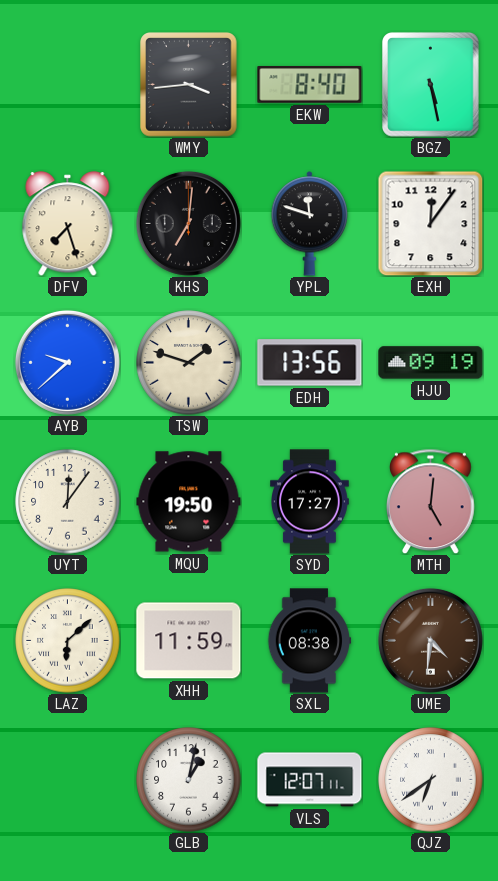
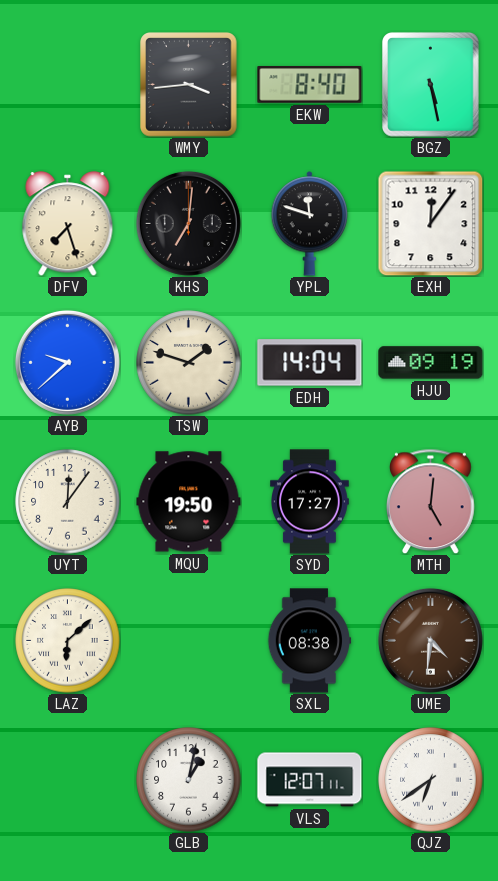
EDH: 13:56 -> 14:04
XHH: 11:59 -> none
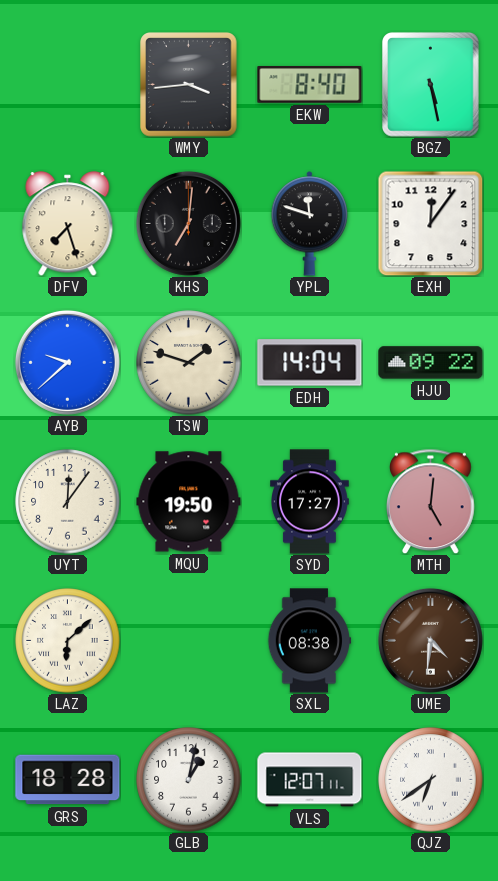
HJU: 09:19 -> 09:22
GRS: none -> 18:28
